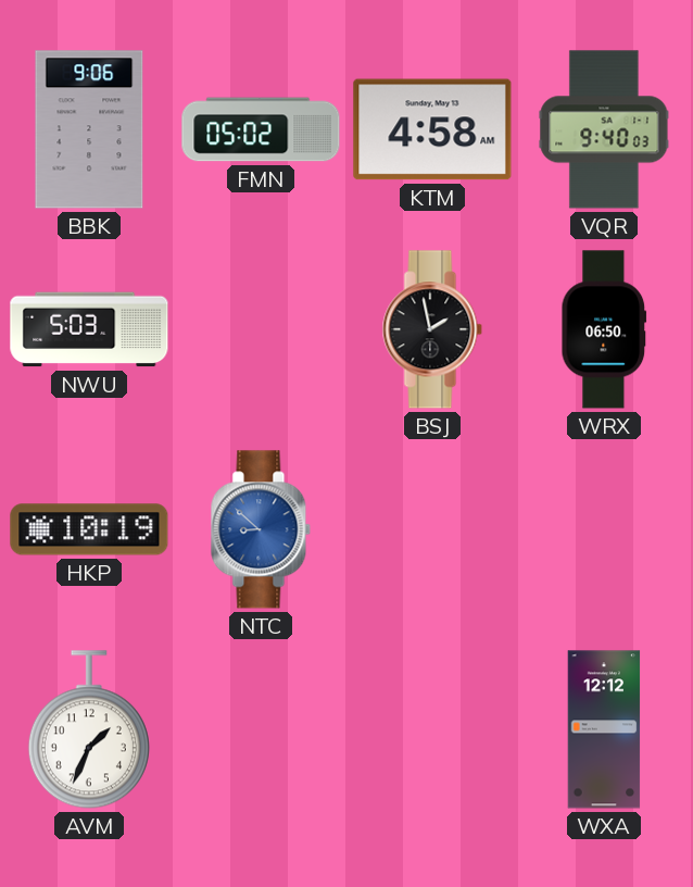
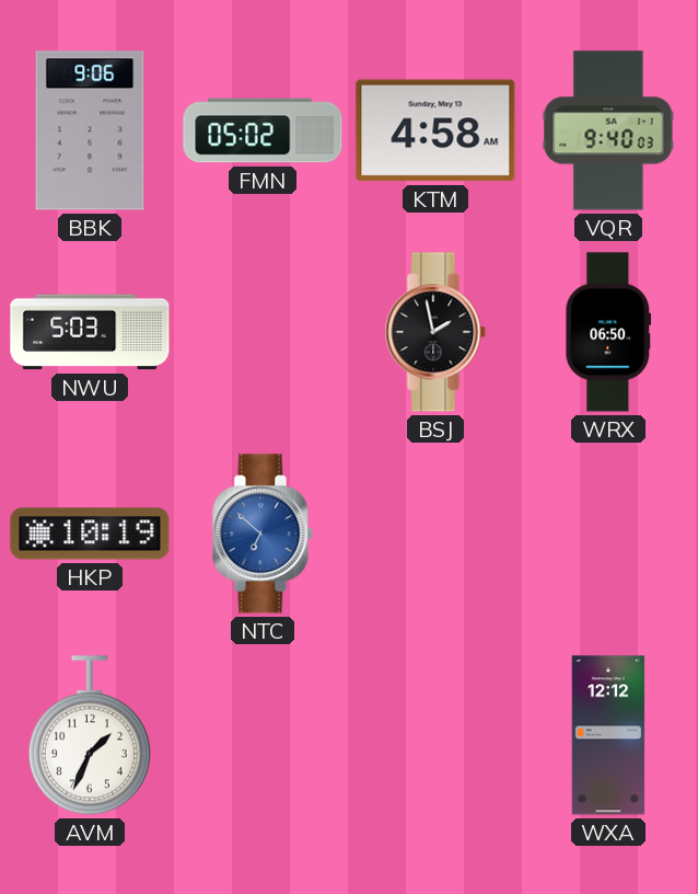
NTC: 8:52 -> 6:52
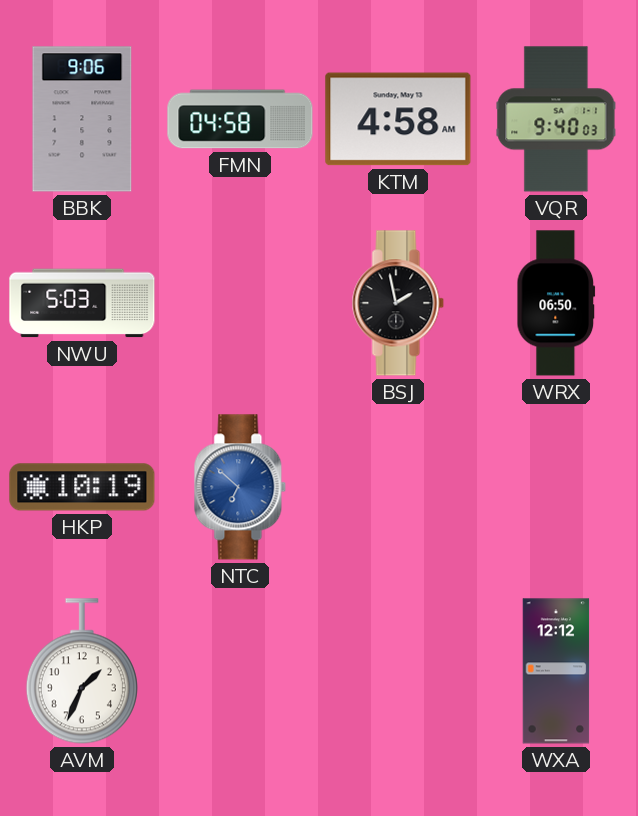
FMN: 05:02 -> 04:58
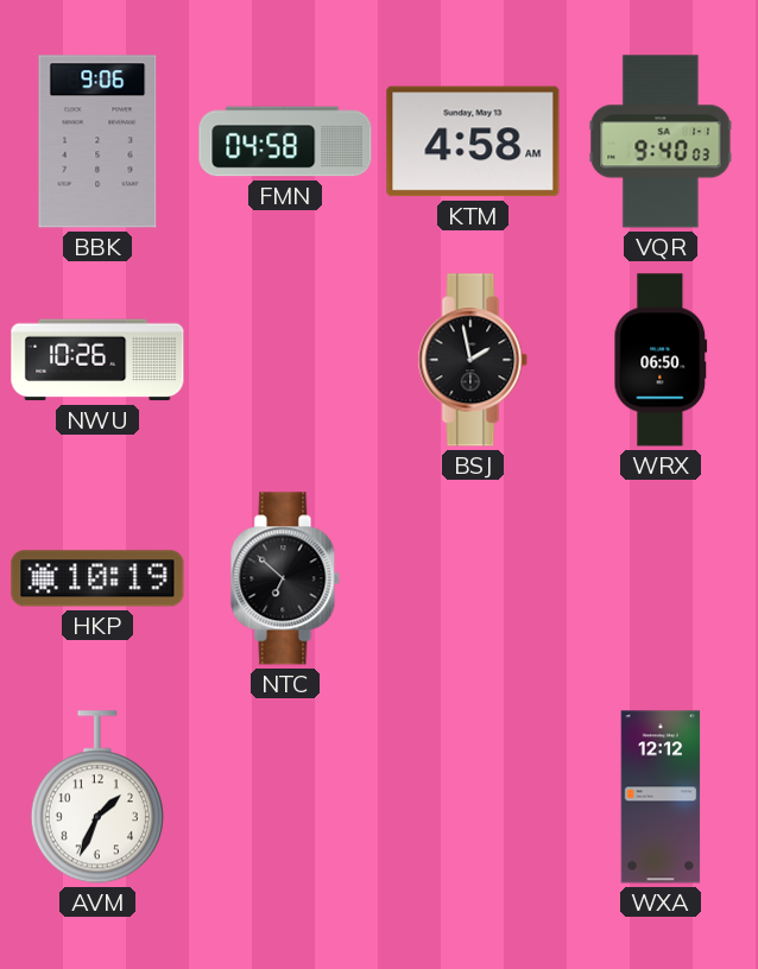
NWU: 5:03 -> 10:26
NTC dial: blue -> black
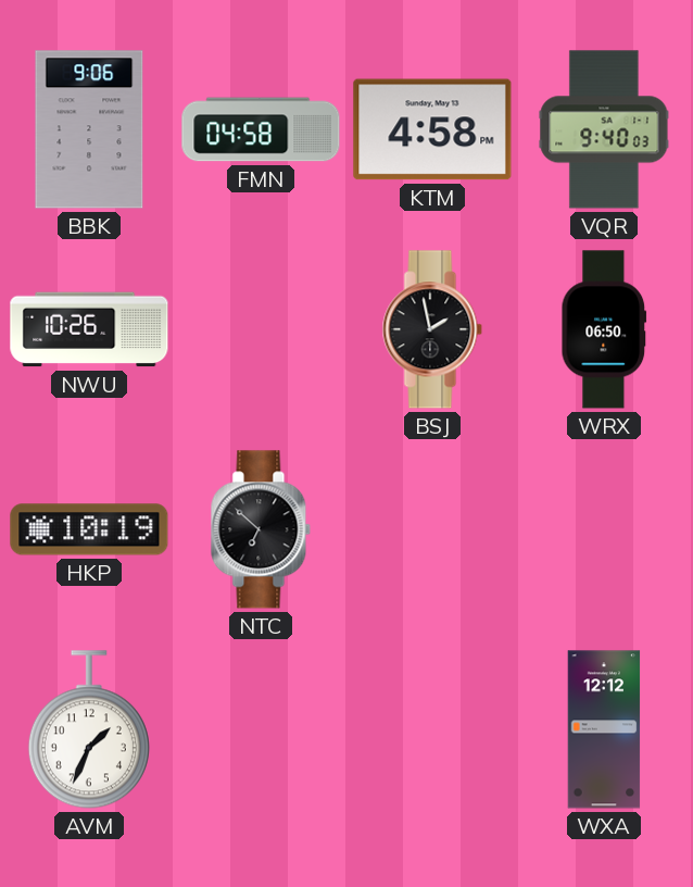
KTM: 4:58 AM -> 4:58 PM
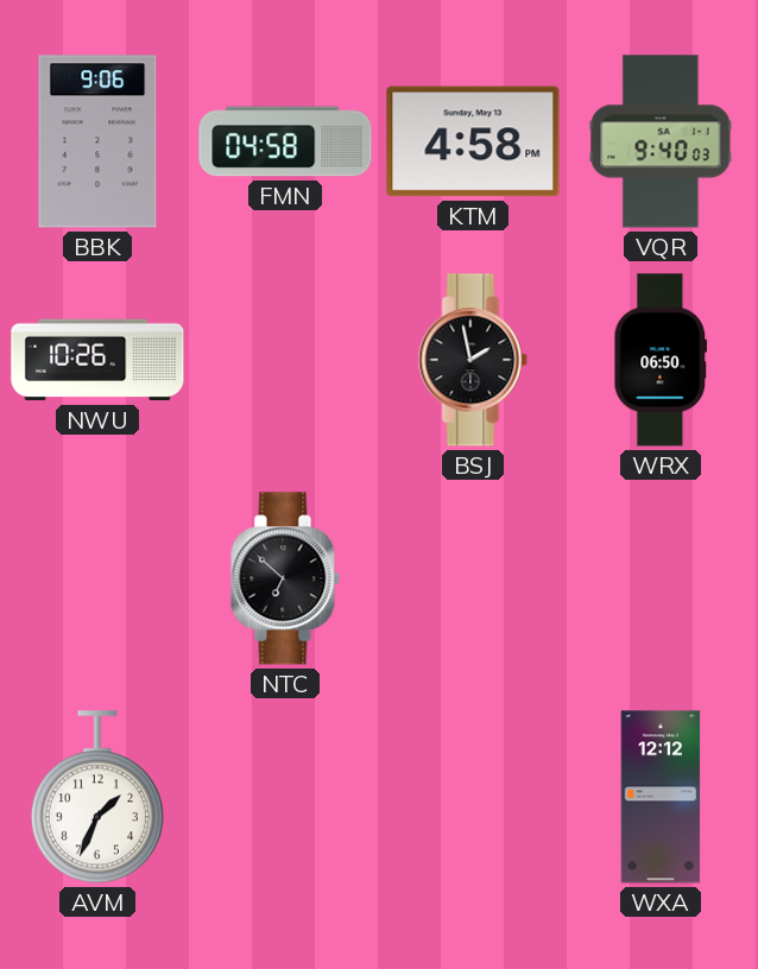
HKP: 10:19 -> none
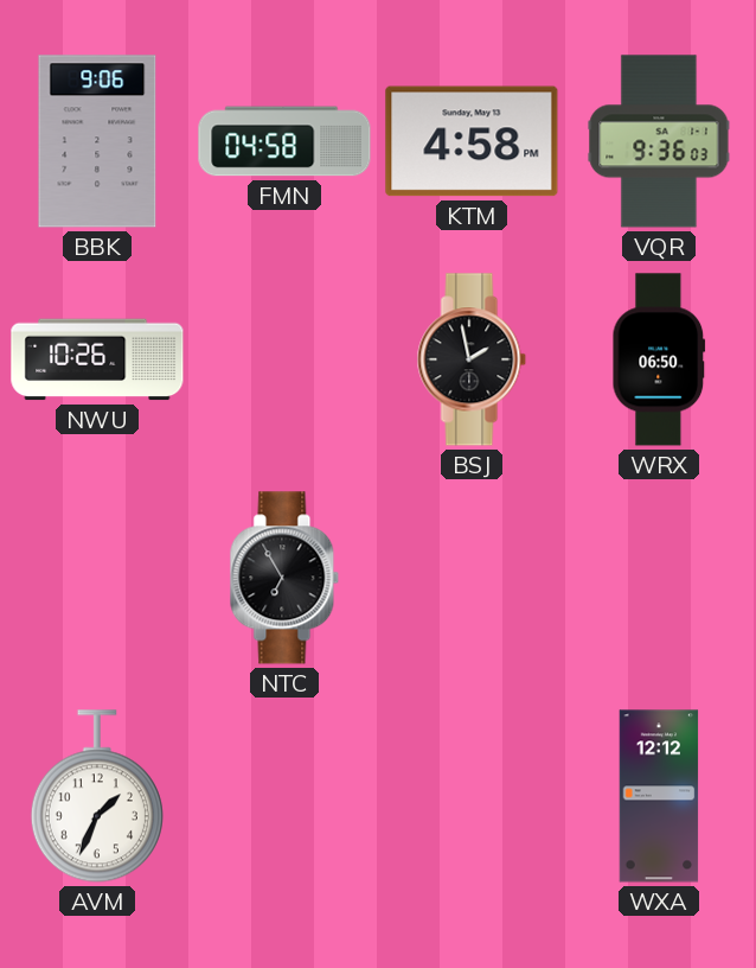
VQR: 9:40 -> 9:36
NTC: 6:52 -> 6:55
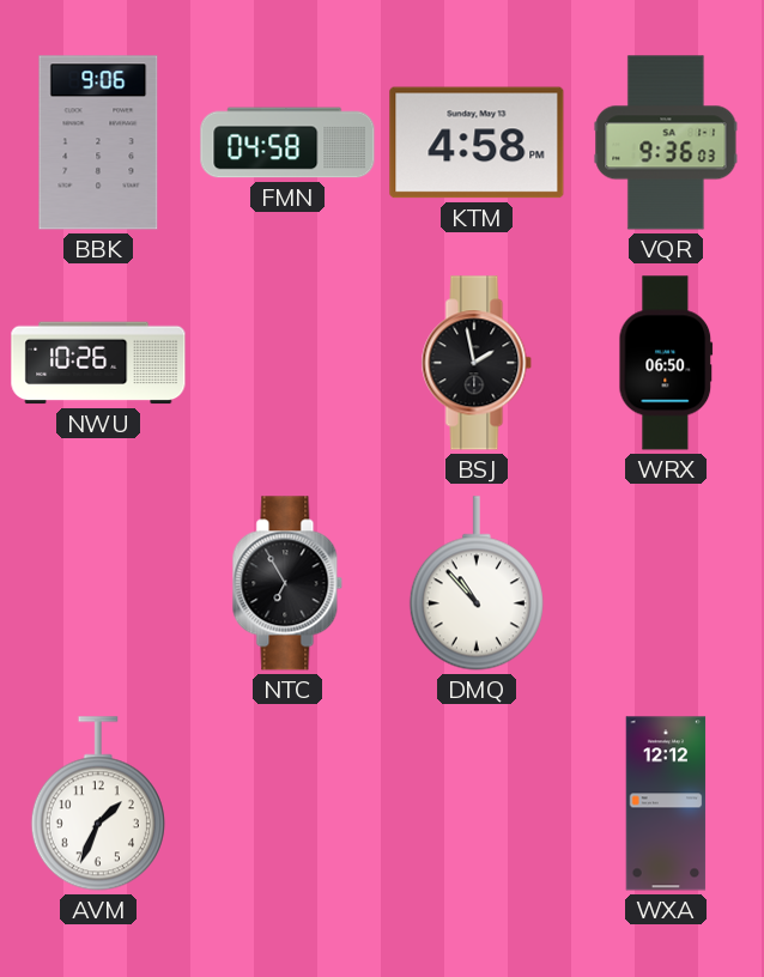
DMQ: none -> 10:53
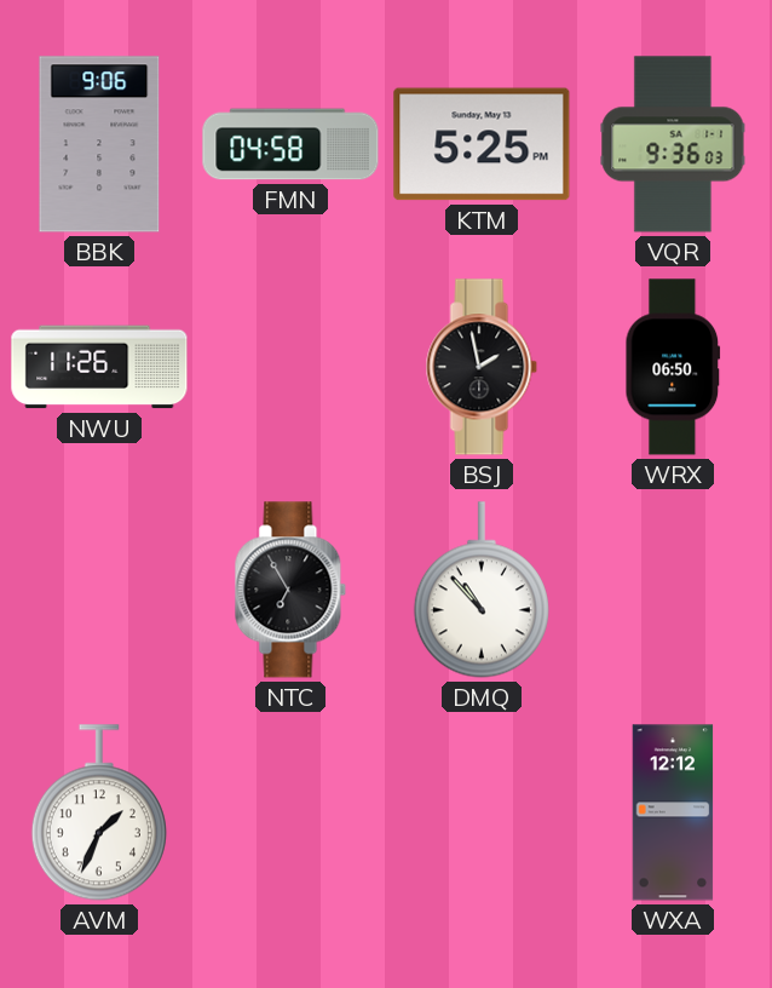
KTM: 4:58 -> 5:25
NWU: 10:26 -> 11:26
